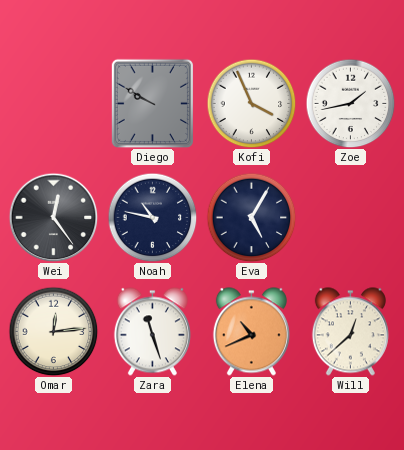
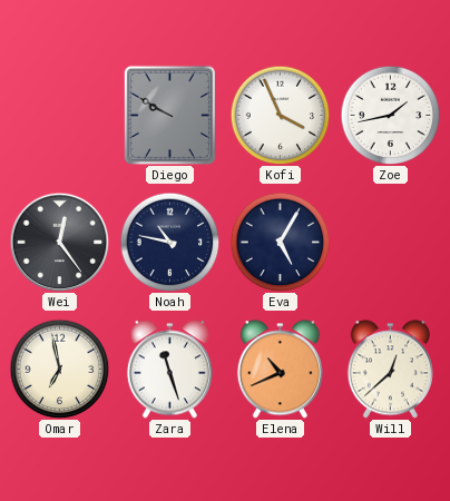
Omar: 12:14 -> 6:58
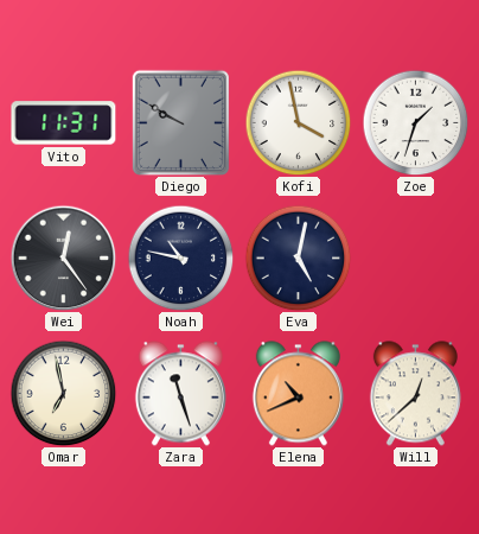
Vito: none -> 11:31
Kofi: 3:56 -> 3:58
Zoe: 1:43 -> 1:33
Eva: 5:05 -> 5:02
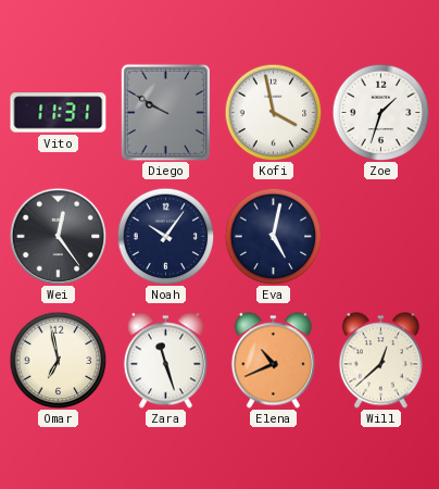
Noah: 10:47 -> 10:06
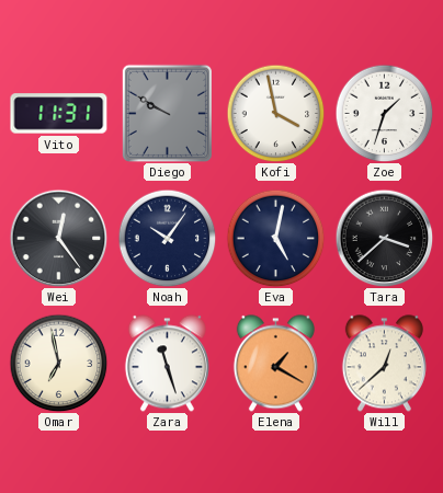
Tara: none -> 3:38
Elena: 10:41 -> 1:20
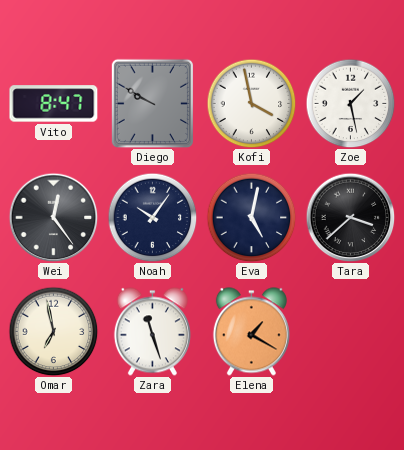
Vito: 11:31 -> 8:47
Zoe: 1:33 -> 1:28
Will: 12:38 -> none
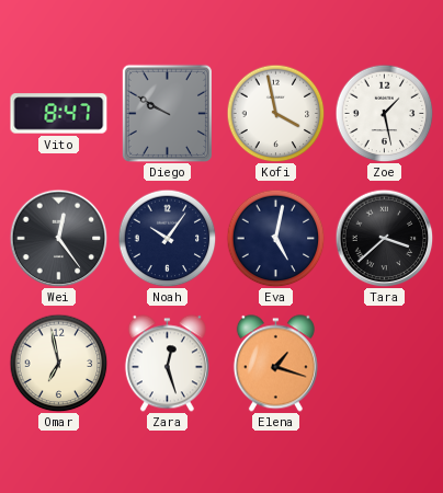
Zara: 11:27 -> 12:27
Elena: 1:20 -> 1:18
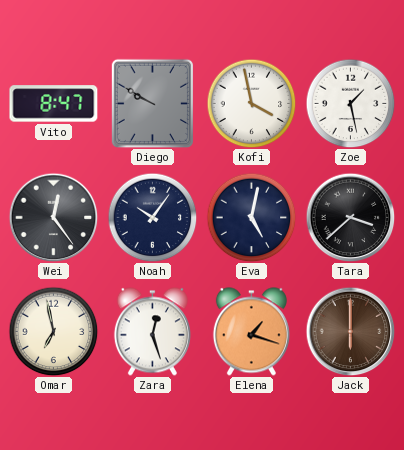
Jack: none -> 6:00
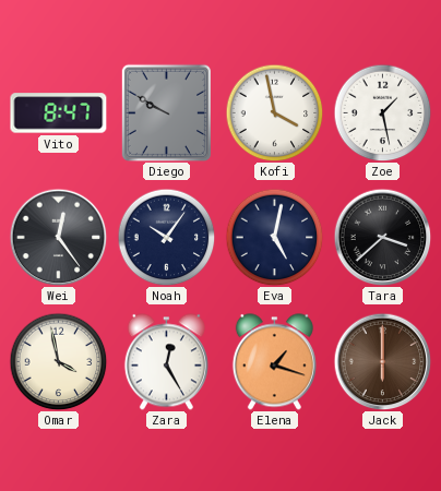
Omar: 6:58 -> 3:58
Zara: 12:27 -> 12:25
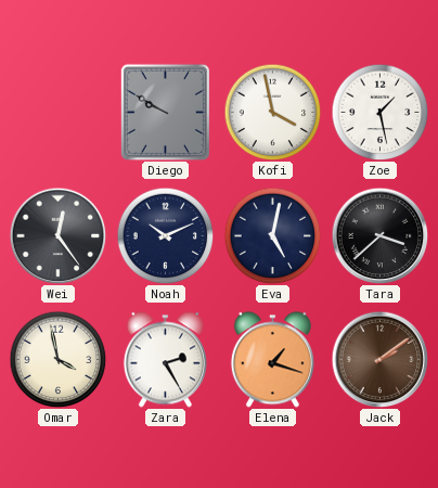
Vito: 8:47 -> none
Noah: 10:06 -> 10:11
Zara: 12:25 -> 2:25
Jack: 6:00 -> 2:09
